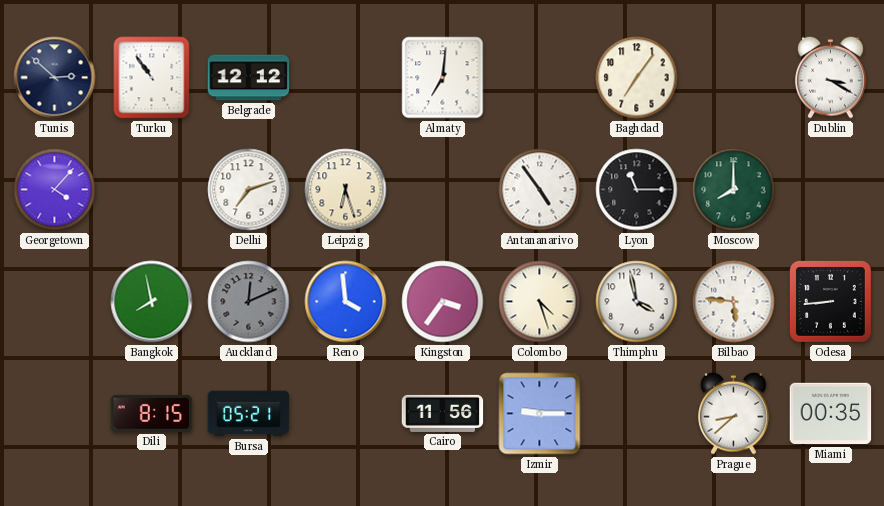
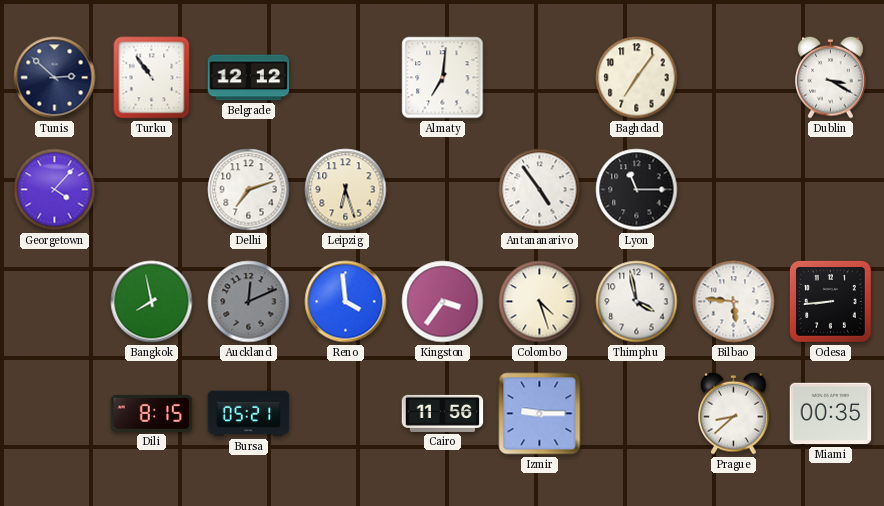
Moscow: 8:00 -> none
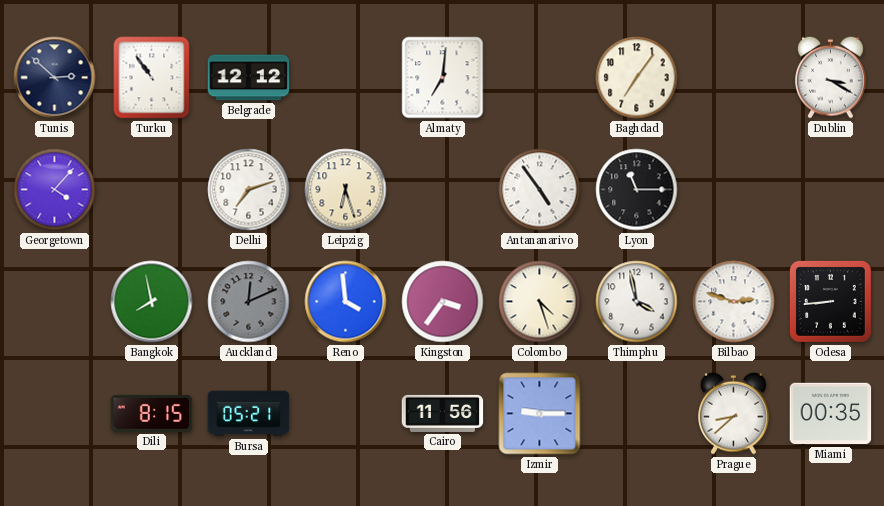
Bilbao: 5:46 -> 2:48
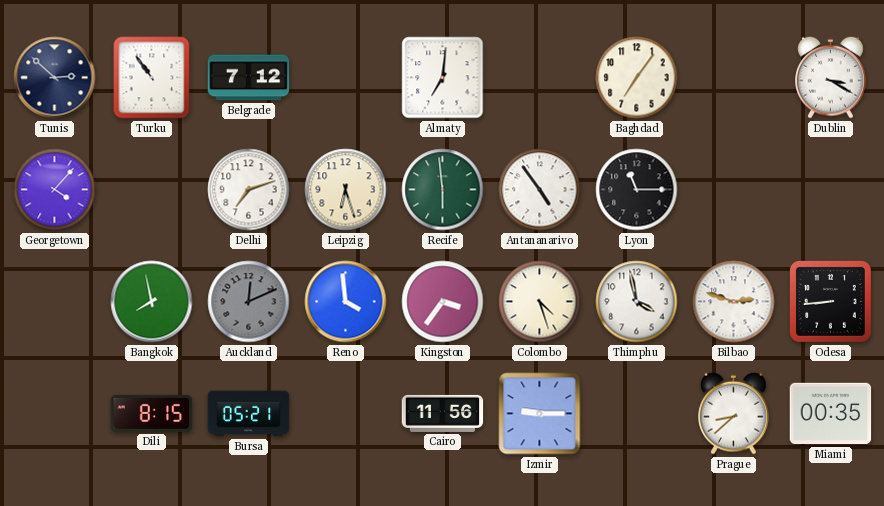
Belgrade: 12:12 -> 7:12
Recife: none -> 5:59
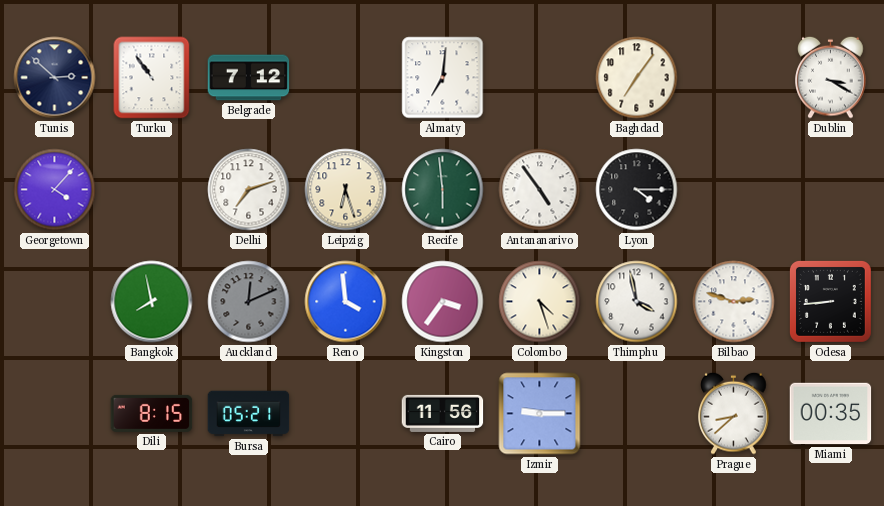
Lyon: 11:15 -> 4:15
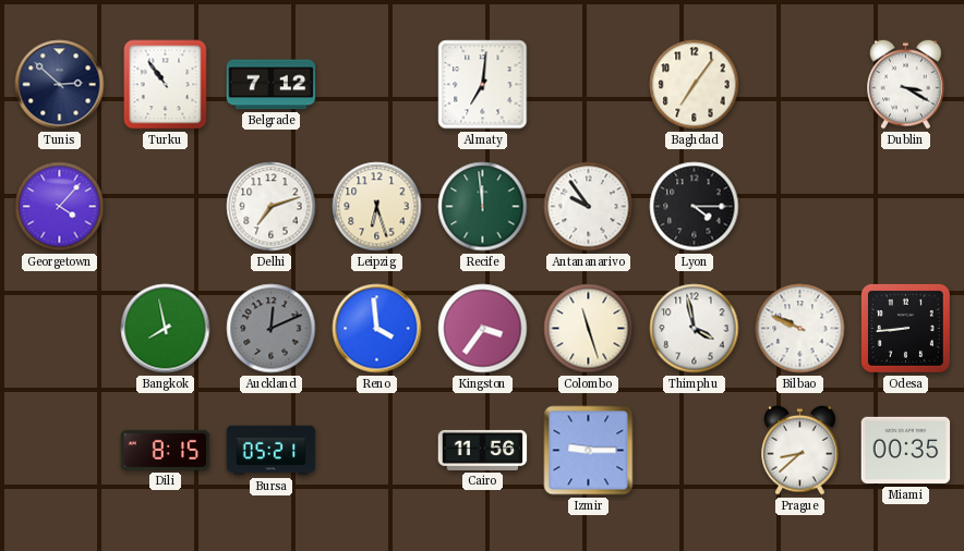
Recife: 5:59 -> 11:59
Antananarivo: 4:54 -> 9:54
Colombo: 4:27 -> 11:27
Bilbao: 2:48 -> 9:49
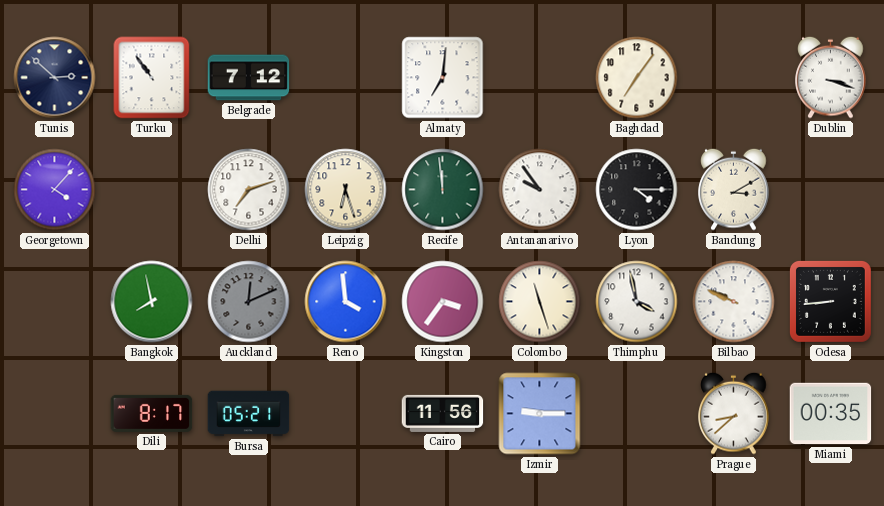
Dublin: 3:20 -> 3:18
Bandung: none -> 3:10
Dili: 8:15 -> 8:17
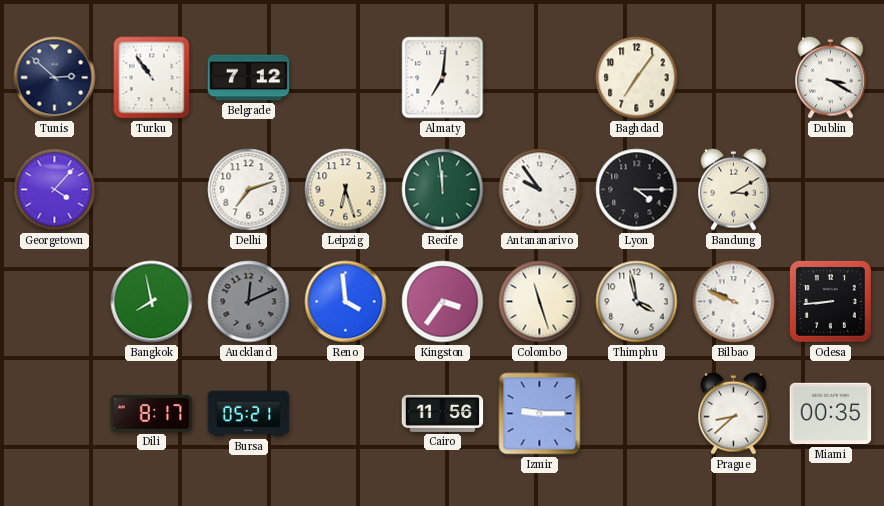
Dublin: 3:18 -> 3:20
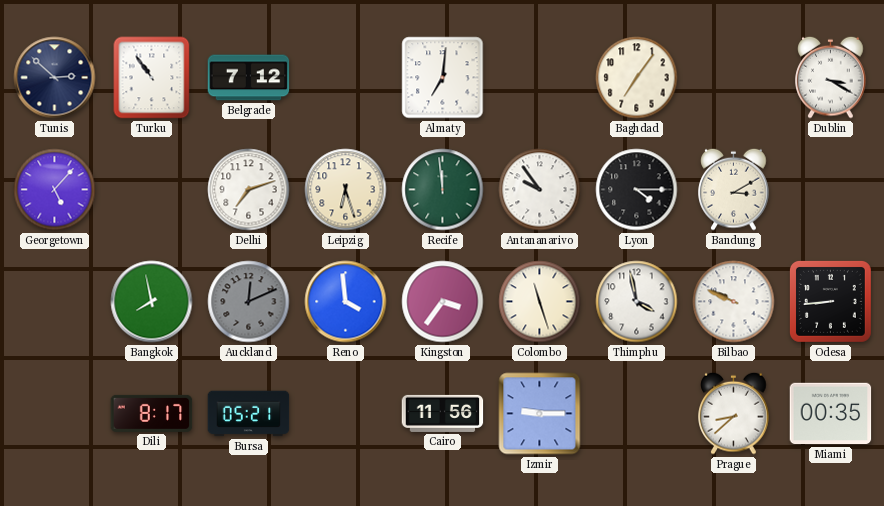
Georgetown: 4:07 -> 5:07
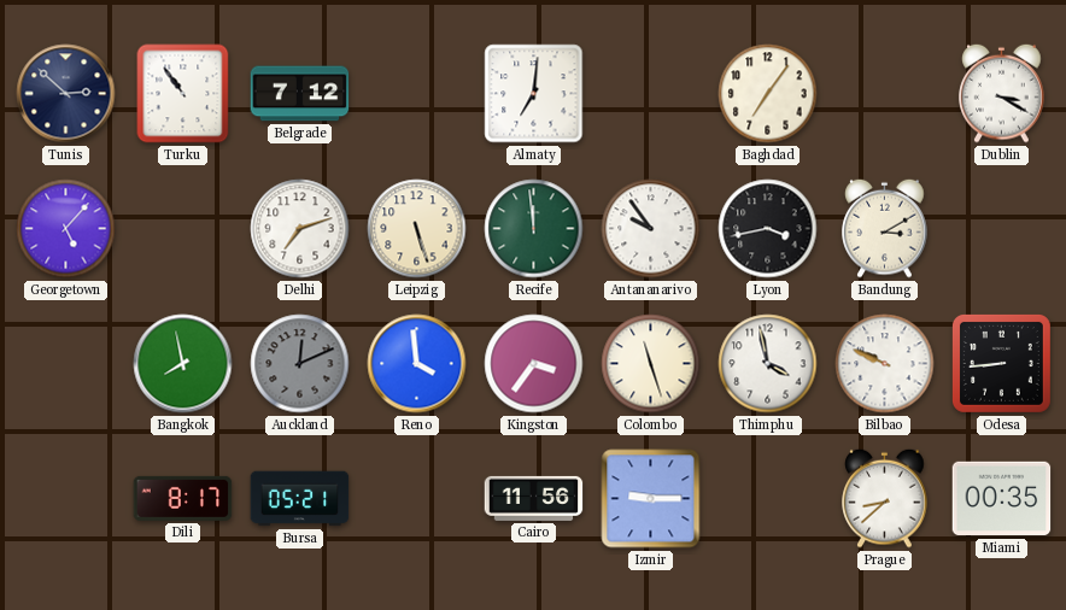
Leipzig: 6:27 -> 5:27
Lyon: 4:15 -> 3:43
